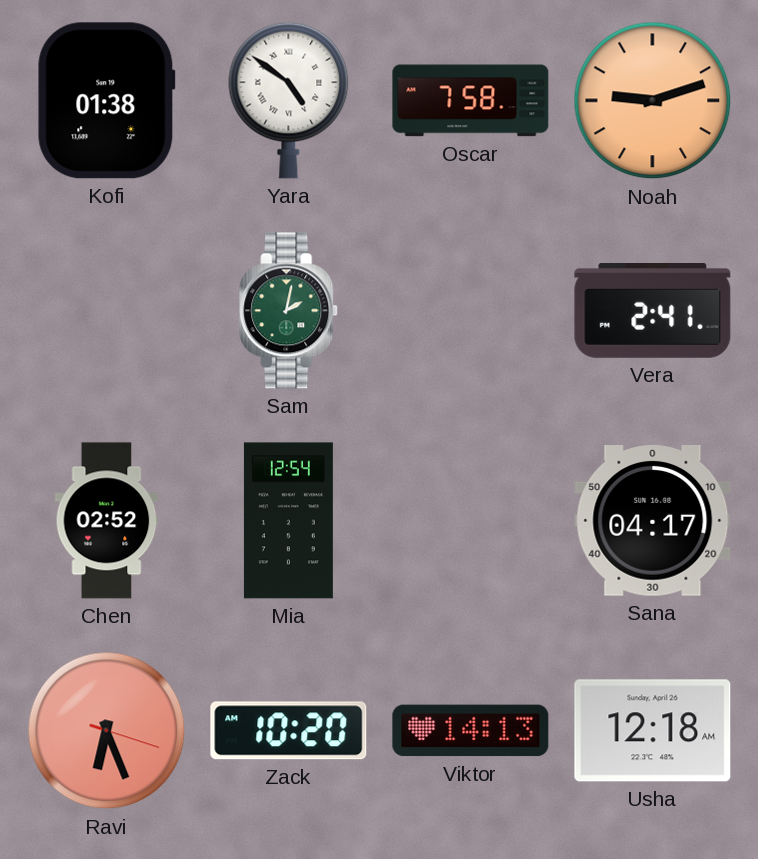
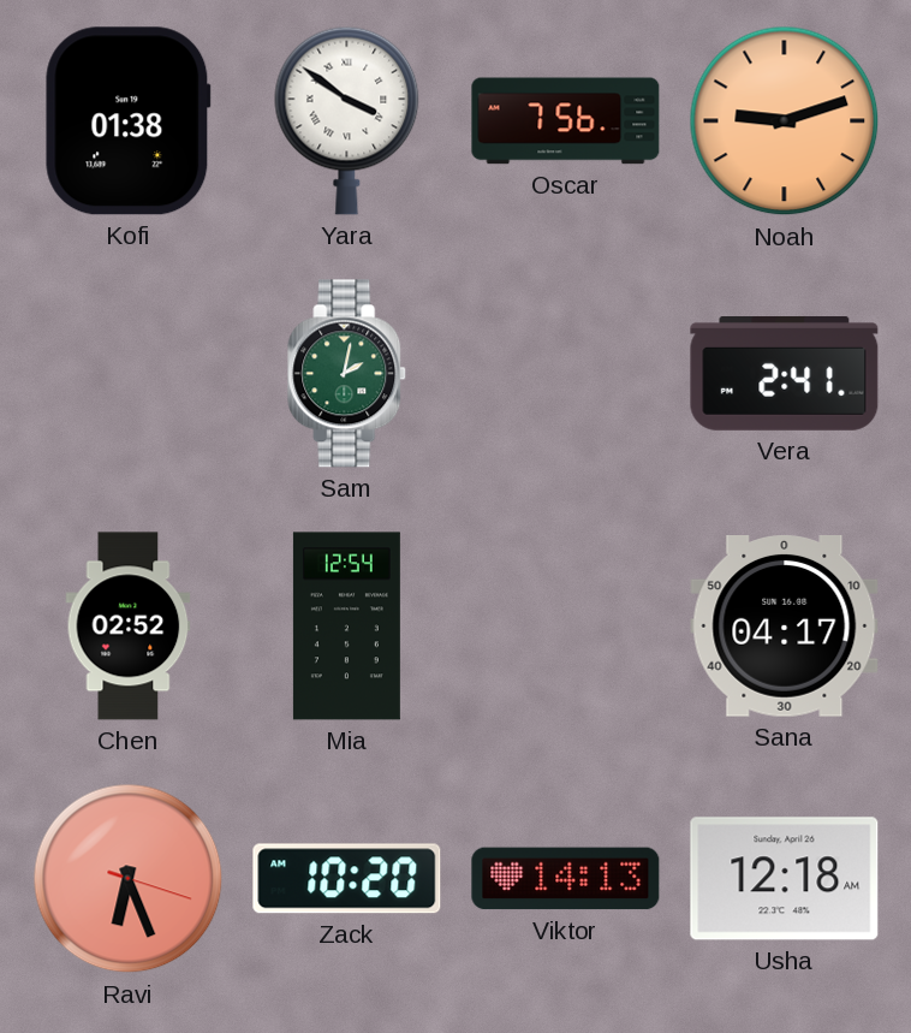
Yara: 4:51 -> 3:51
Oscar: 7:58 -> 7:56
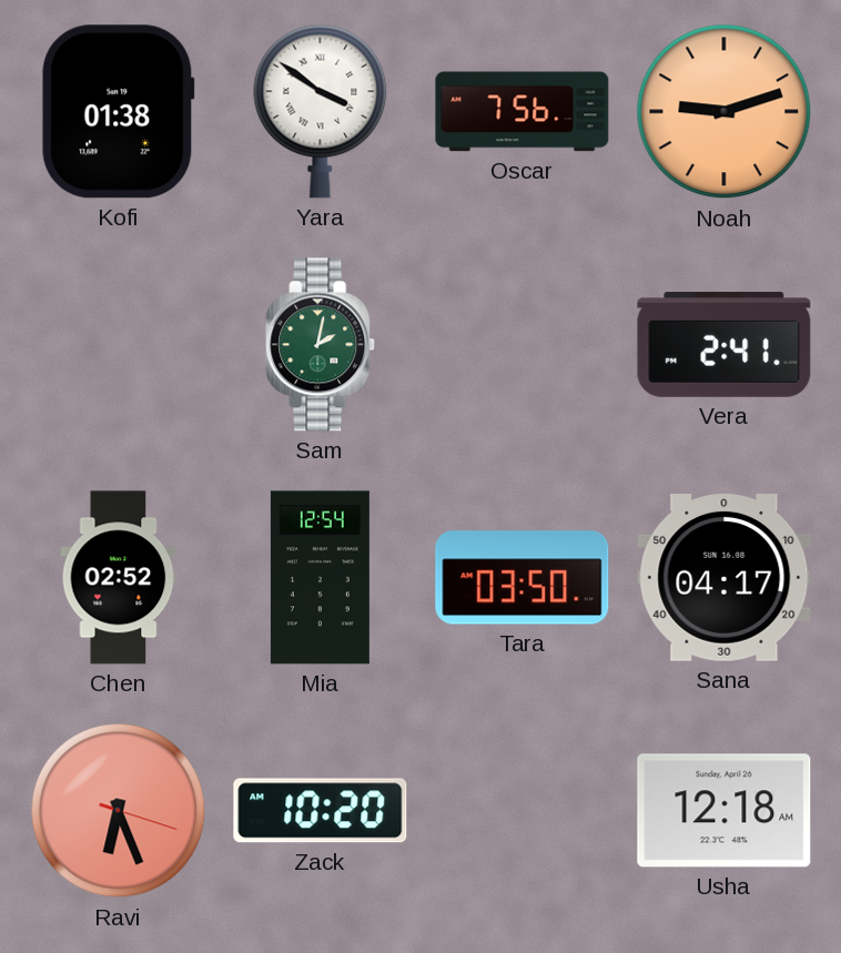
Tara: none -> 03:50
Viktor: 14:13 -> none
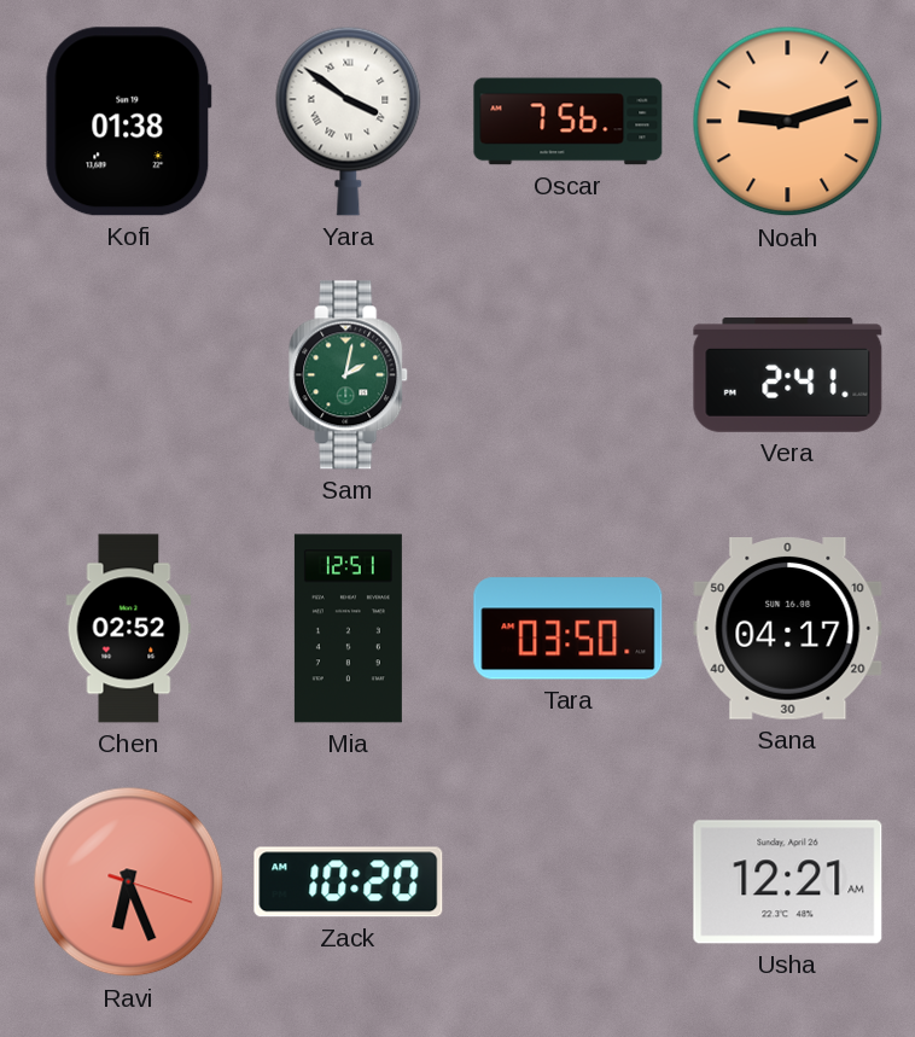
Mia: 12:54 -> 12:51
Usha: 12:18 -> 12:21
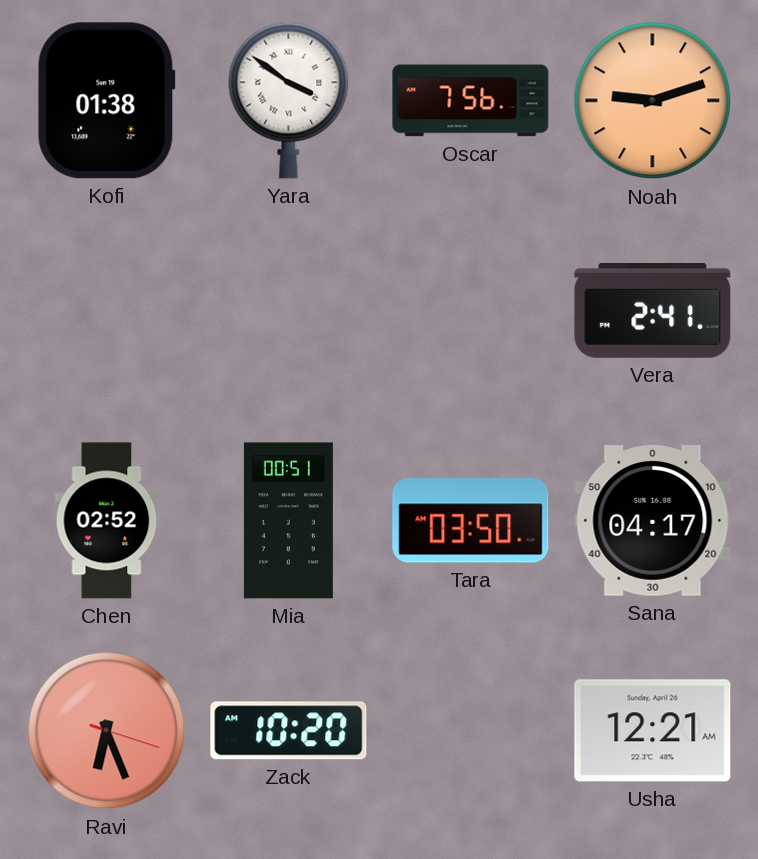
Sam: 2:02 -> none
Mia: 12:51 -> 00:51
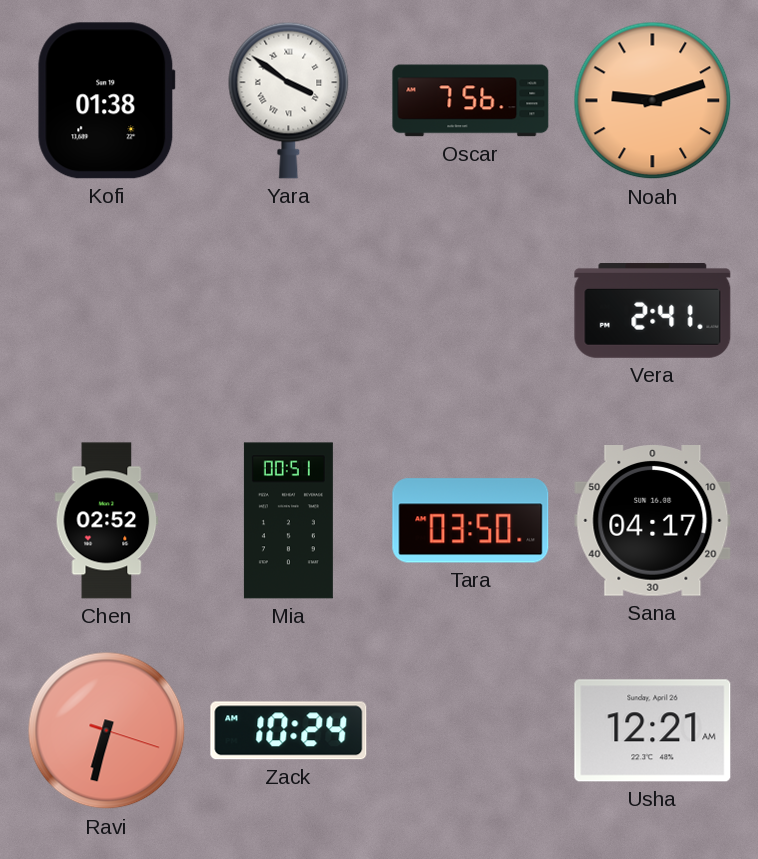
Ravi: 6:26 -> 6:32
Zack: 10:20 -> 10:24
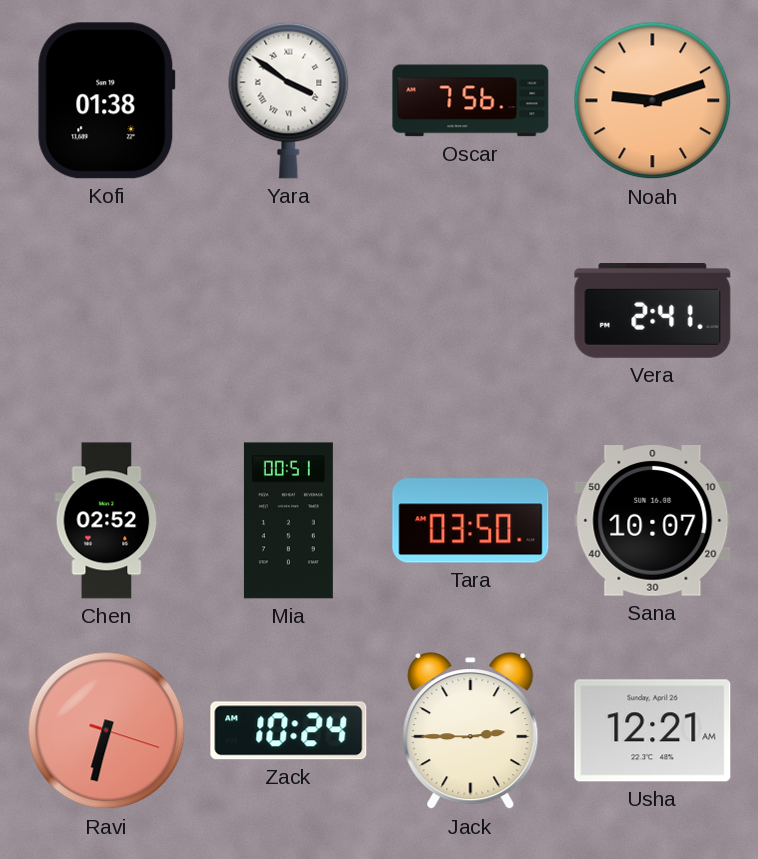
Sana: 04:17 -> 10:07
Jack: none -> 2:45
